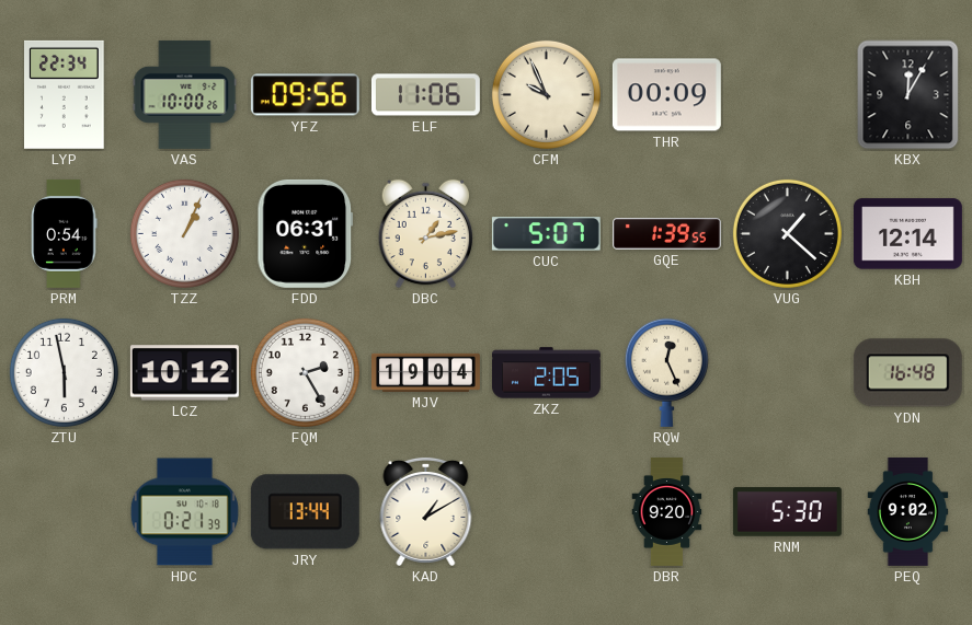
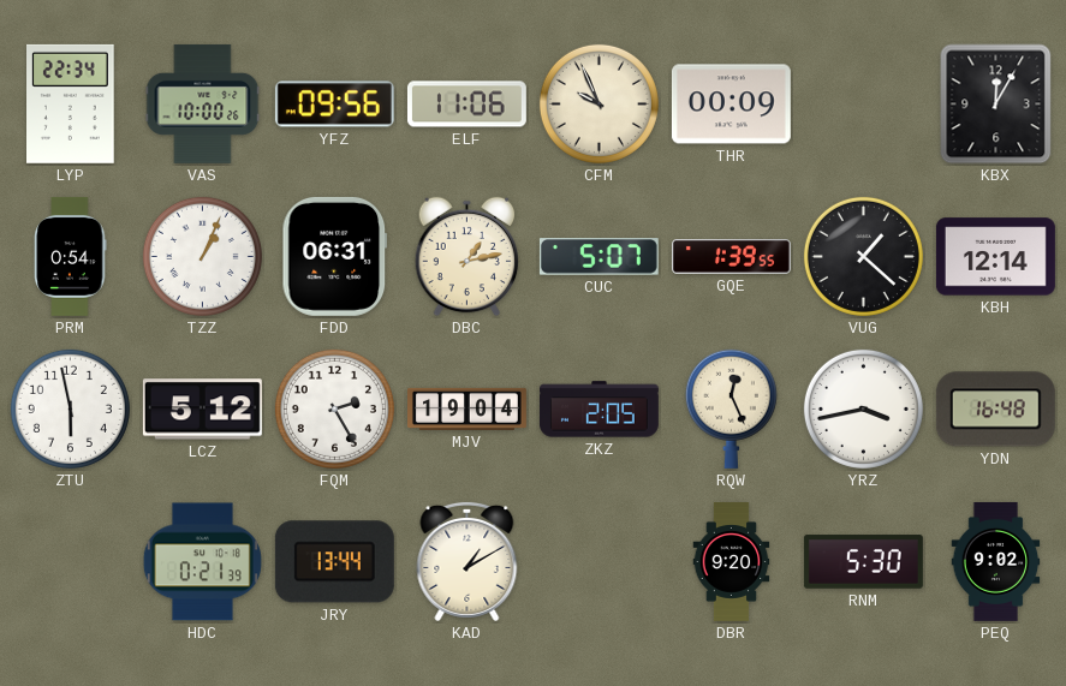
LCZ: 10:12 -> 5:12
YRZ: none -> 3:43
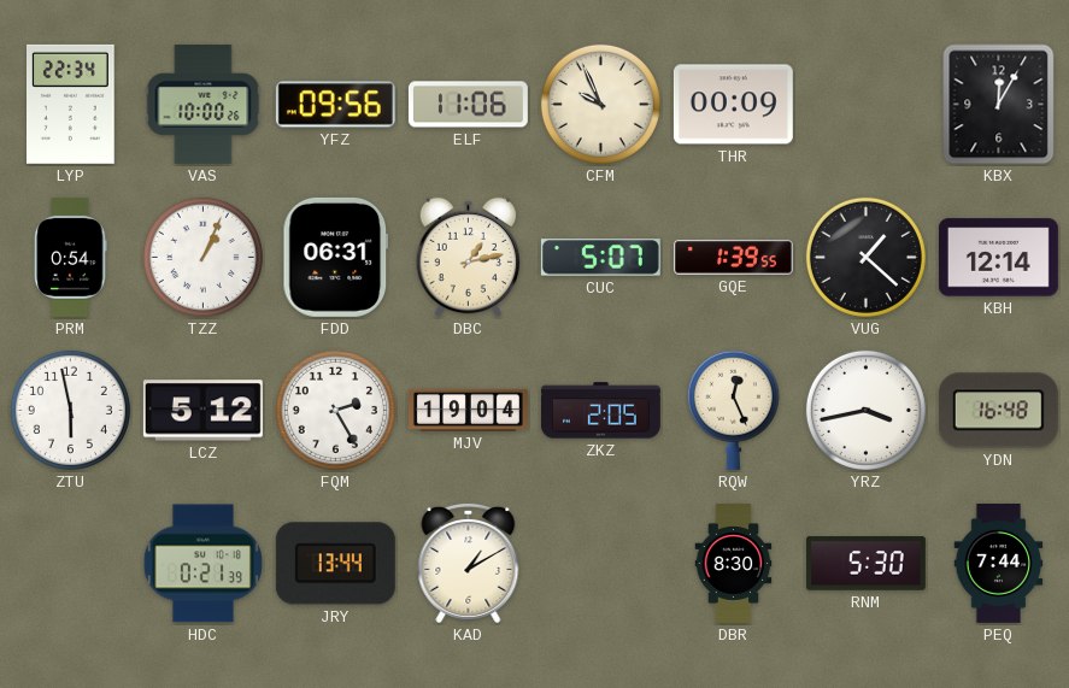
DBR: 9:20 -> 8:30
PEQ: 9:02 -> 7:44
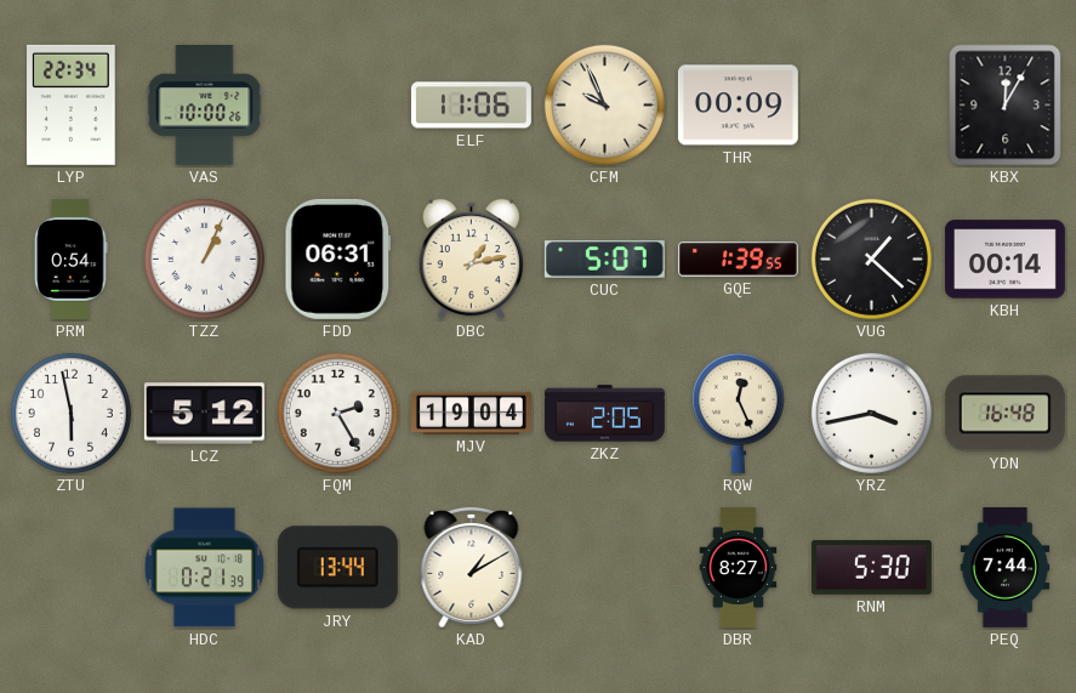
YFZ: 09:56 -> none
KBH: 12:14 -> 00:14
DBR: 8:30 -> 8:27
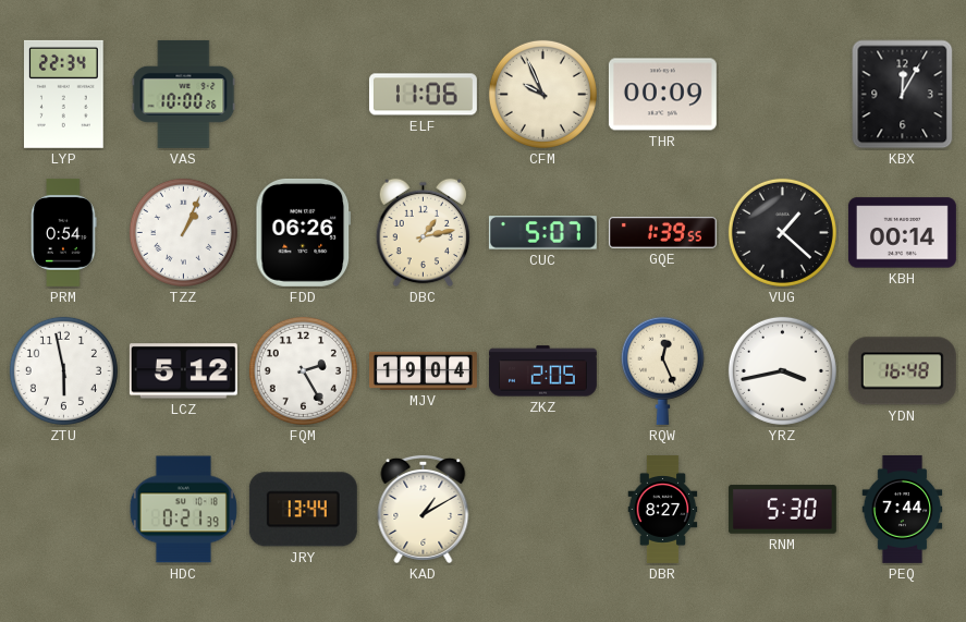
FDD: 06:31 -> 06:26
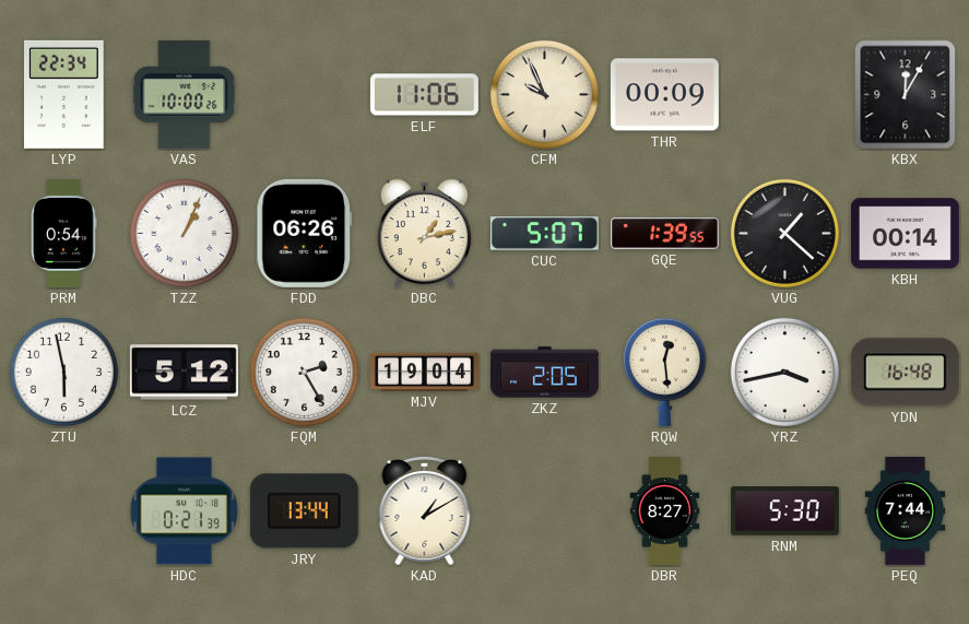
RQW: 12:26 -> 12:29
